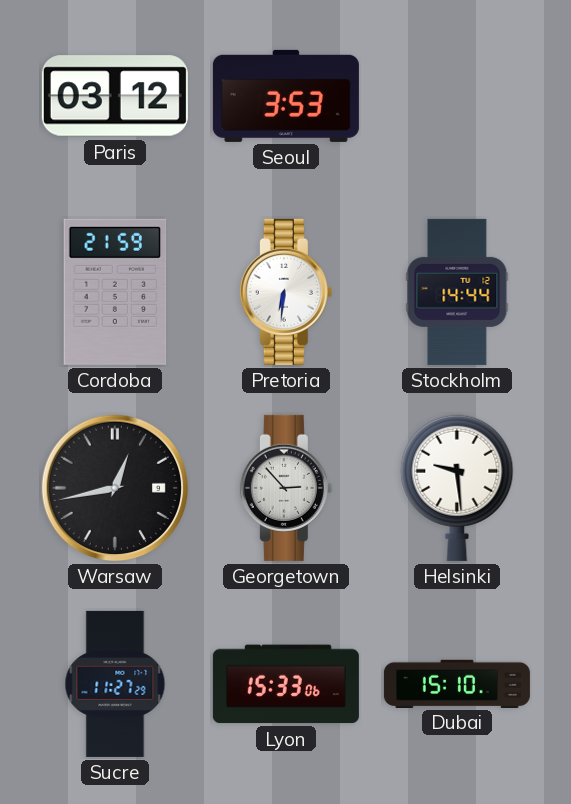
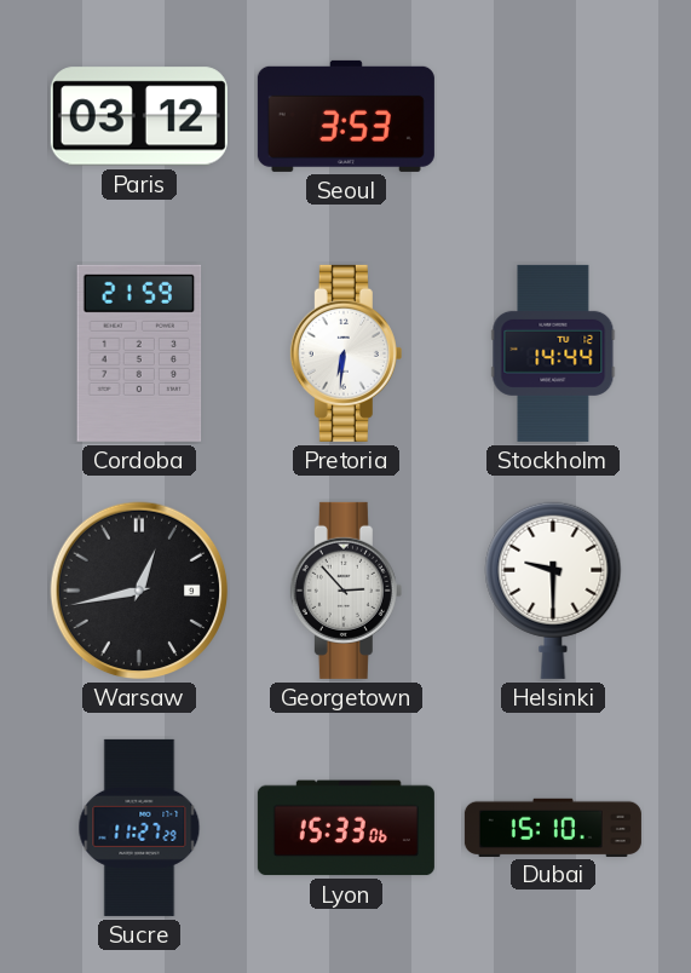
Helsinki: 9:29 -> 9:30
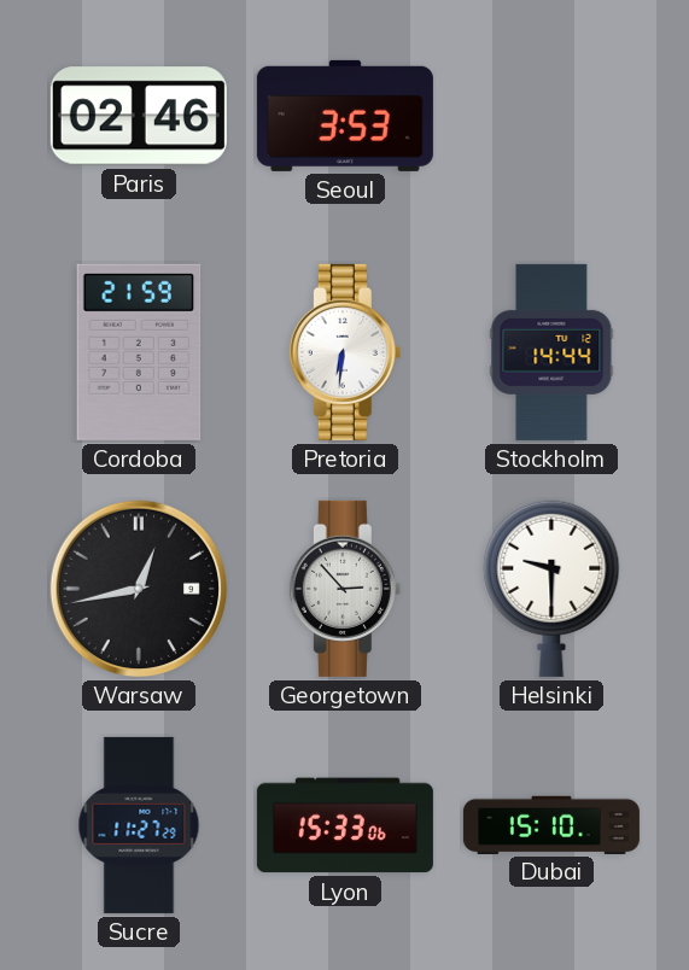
Paris: 03:12 -> 02:46
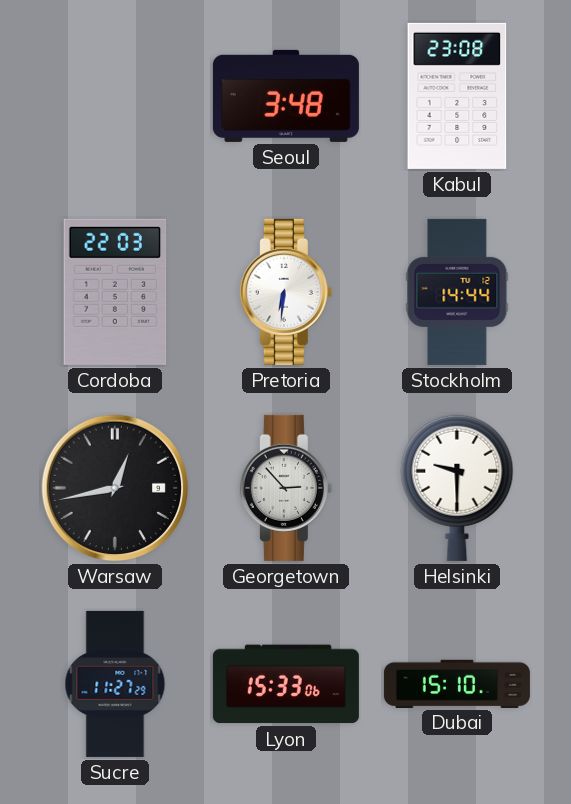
Paris: 02:46 -> none
Seoul: 3:53 -> 3:48
Kabul: none -> 23:08
Cordoba: 21:59 -> 22:03
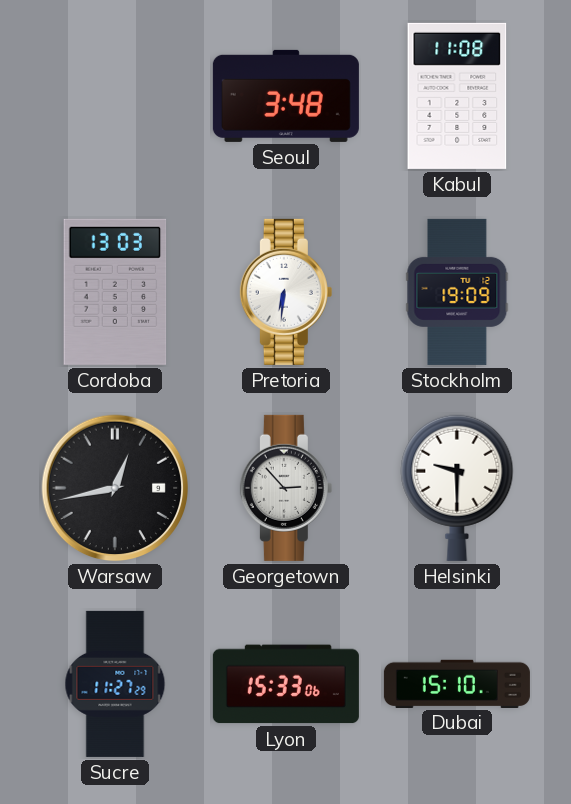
Kabul: 23:08 -> 11:08
Cordoba: 22:03 -> 13:03
Stockholm: 14:44 -> 19:09
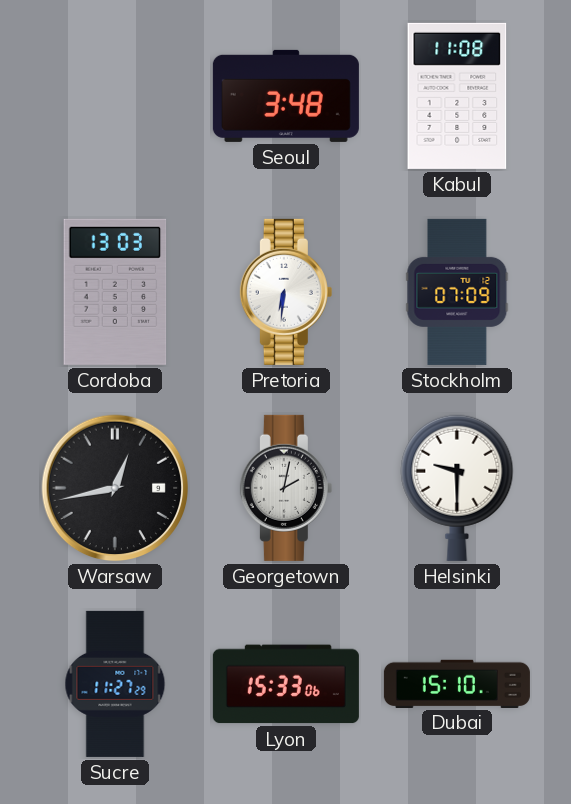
Stockholm: 19:09 -> 07:09
Georgetown: 2:53 -> 2:02
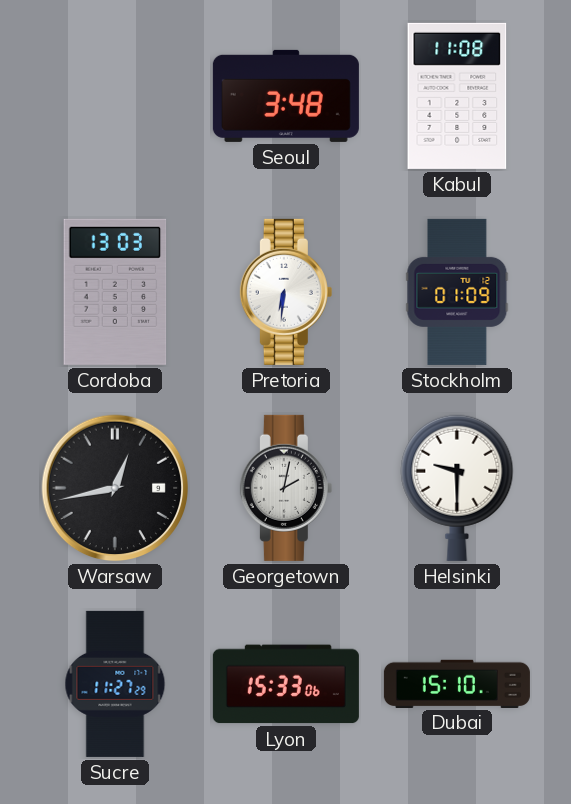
Stockholm: 07:09 -> 01:09
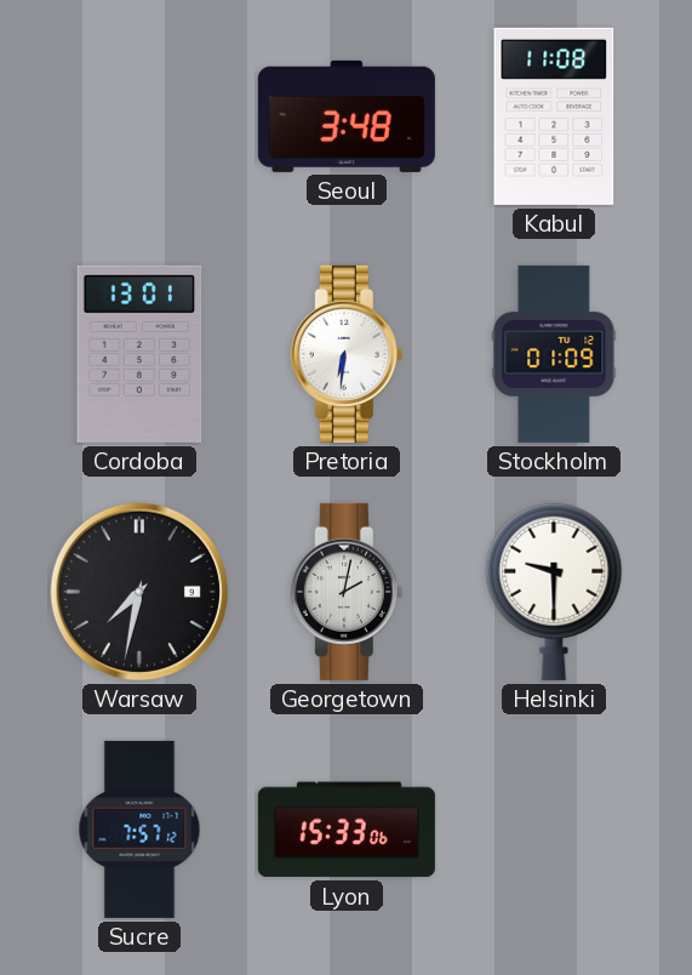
Cordoba: 13:03 -> 13:01
Warsaw: 12:43 -> 7:32
Sucre: 11:27 -> 7:57
Dubai: 15:10 -> none
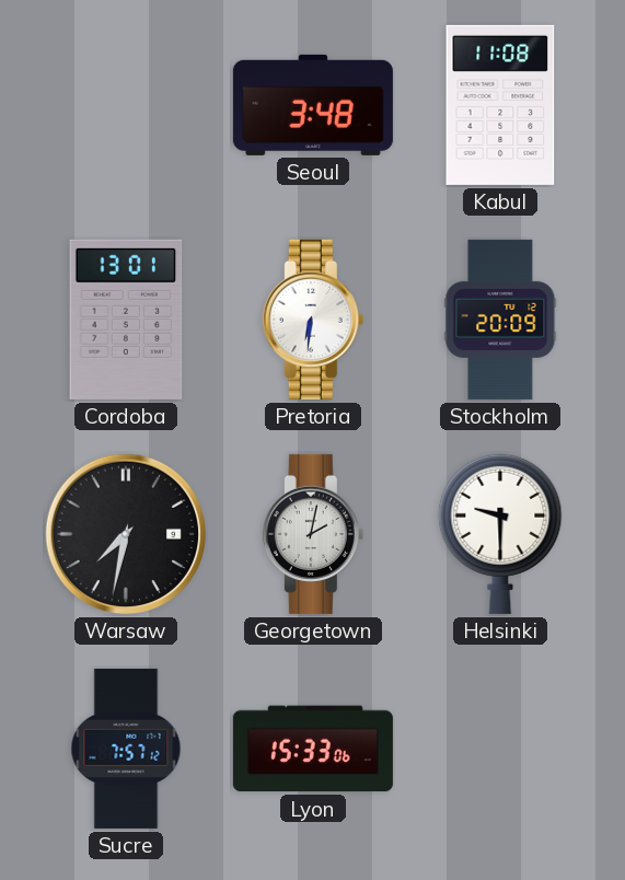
Stockholm: 01:09 -> 20:09
